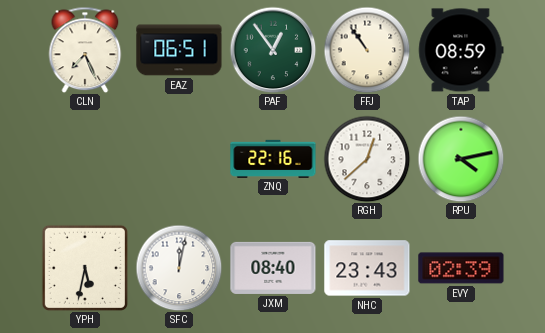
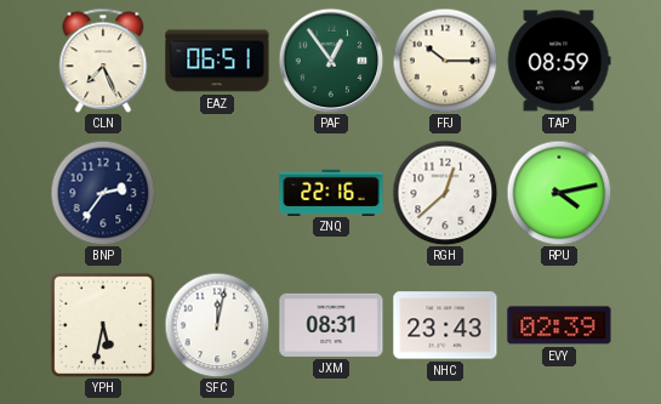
FFJ: 10:54 -> 10:15
BNP: none -> 2:36
JXM: 08:40 -> 08:31
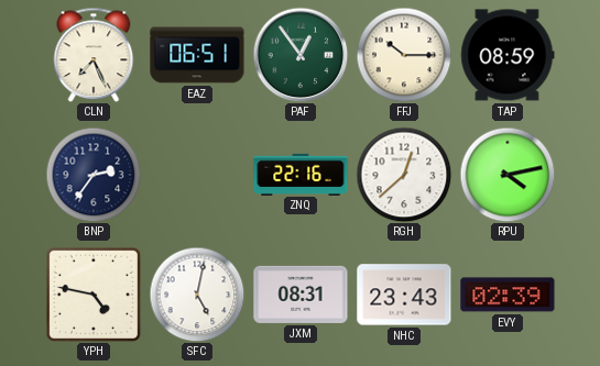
YPH: 5:32 -> 4:47
SFC: 12:02 -> 5:02
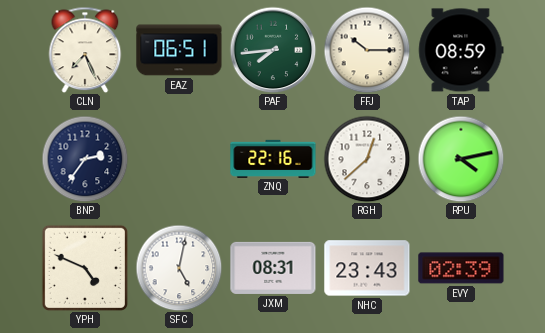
PAF: 12:54 -> 7:44
YPH: 4:47 -> 4:49
